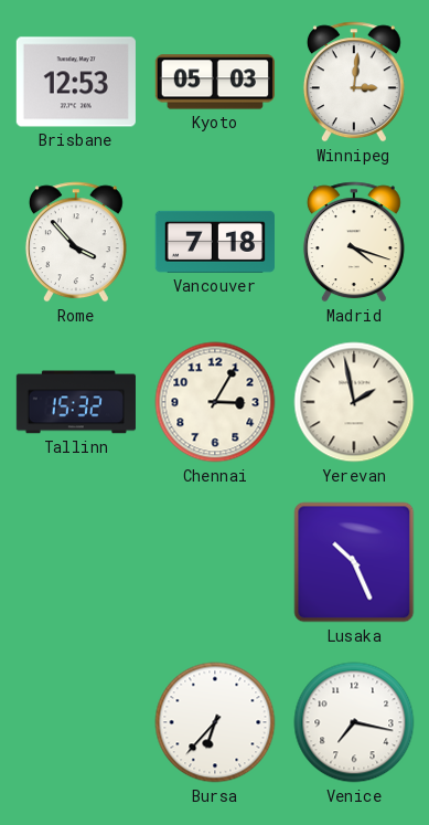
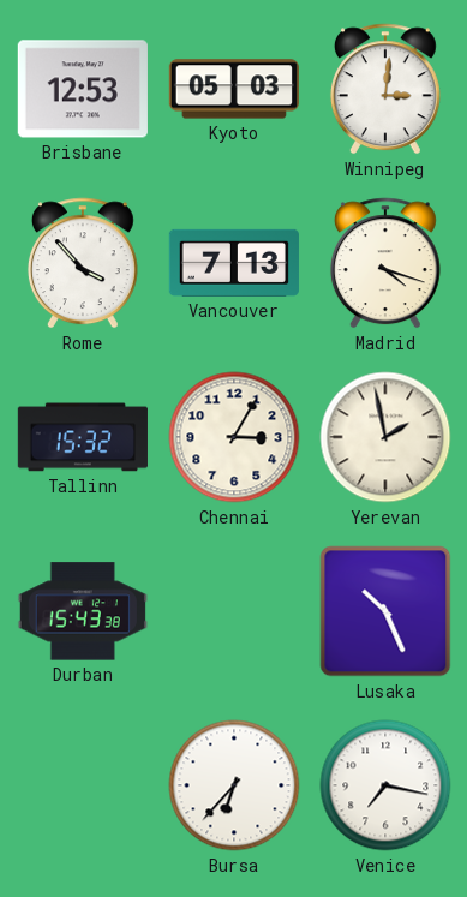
Vancouver: 7:18 -> 7:13
Durban: none -> 15:43
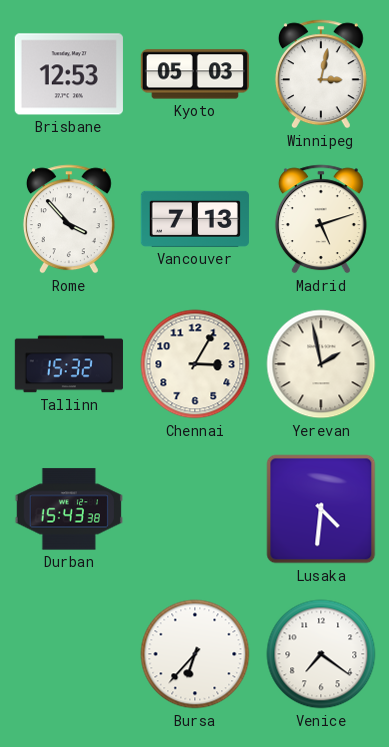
Winnipeg: 3:01 -> 3:02
Madrid: 4:18 -> 5:12
Lusaka: 10:26 -> 4:31
Venice: 7:17 -> 7:21
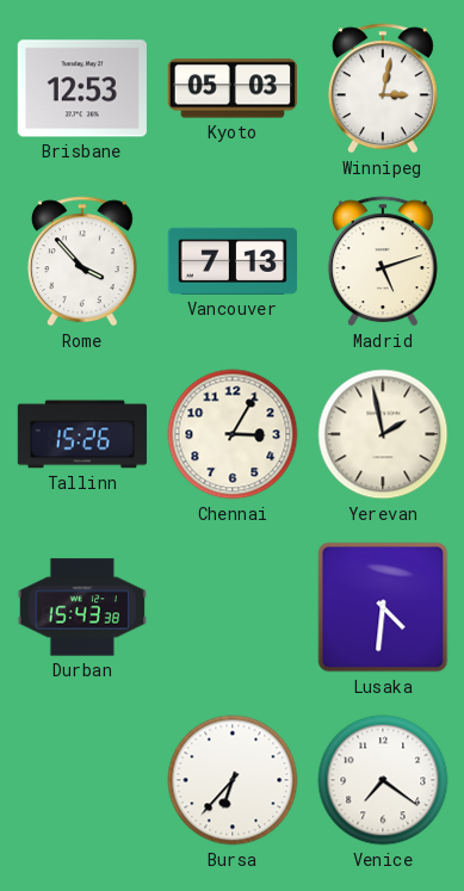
Tallinn: 15:32 -> 15:26
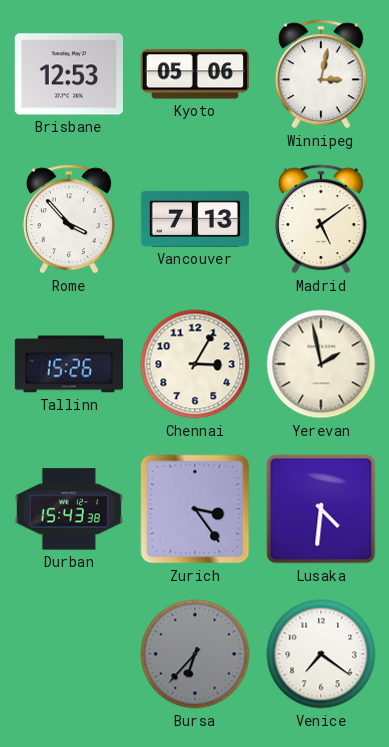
Kyoto: 05:03 -> 05:06
Madrid: 5:12 -> 5:09
Zurich: none -> 3:24
Bursa dial: white -> grey
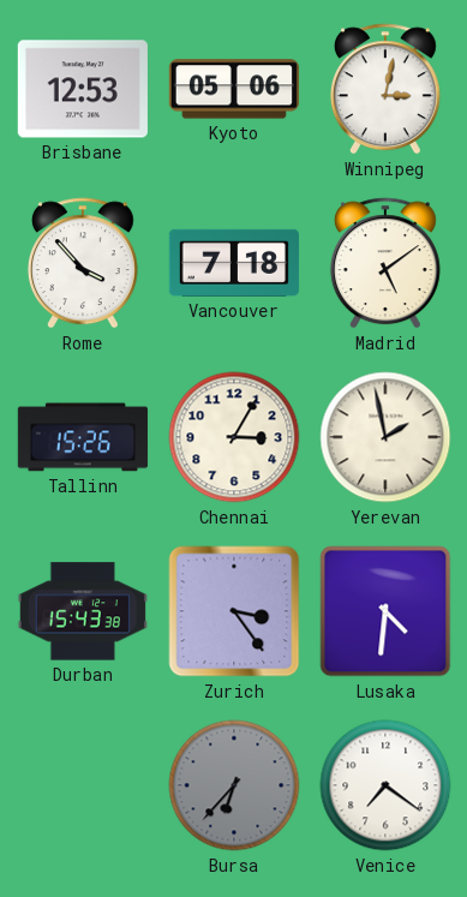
Vancouver: 7:13 -> 7:18
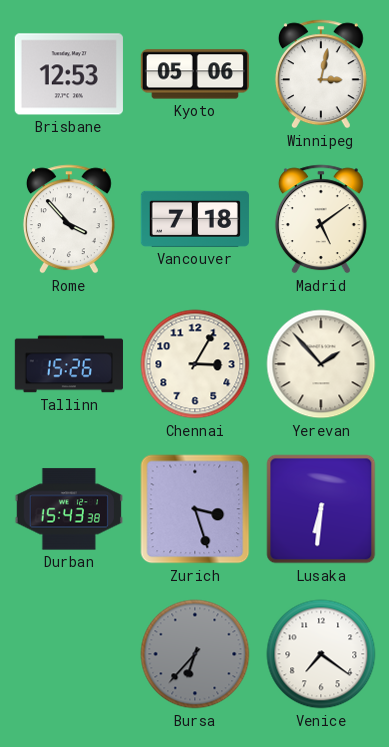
Yerevan: 1:58 -> 1:53
Zurich: 3:24 -> 3:27
Lusaka: 4:31 -> 6:31
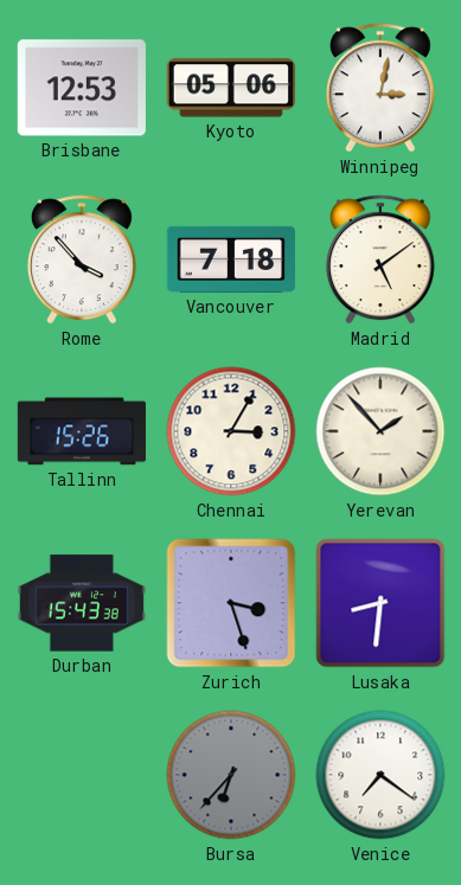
Lusaka: 6:31 -> 8:31
